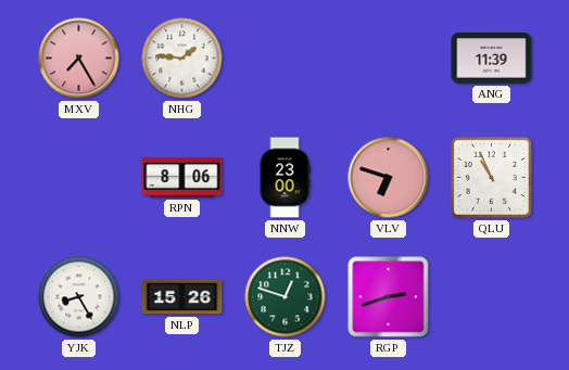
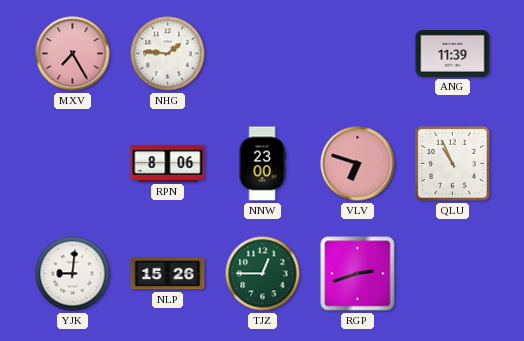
YJK: 8:25 -> 9:01
TJZ: 12:48 -> 12:45
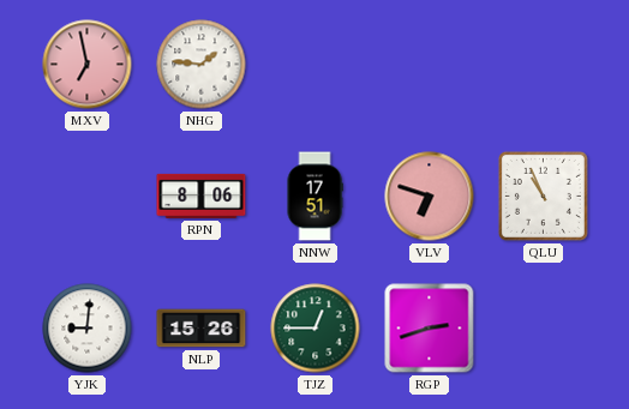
MXV: 7:25 -> 6:58
ANG: 11:39 -> none
NNW: 23:00 -> 17:51
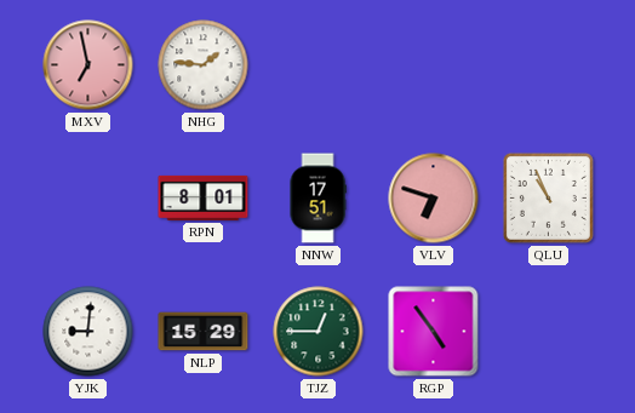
RPN: 8:06 -> 8:01
NLP: 15:26 -> 15:29
RGP: 2:42 -> 4:54
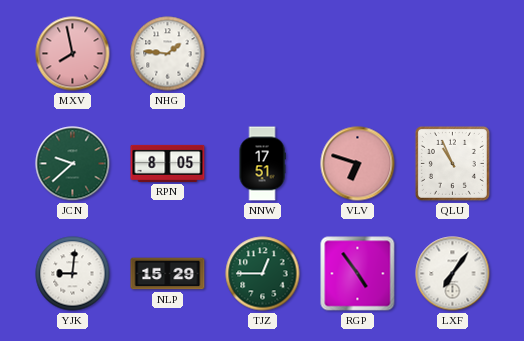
MXV: 6:58 -> 7:58
JCN: none -> 9:38
RPN: 8:01 -> 8:05
LXF: none -> 7:06
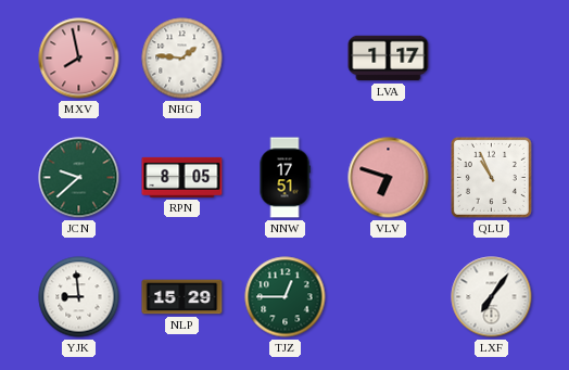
LVA: none -> 1:17
YJK: 9:01 -> 8:59
RGP: 4:54 -> none
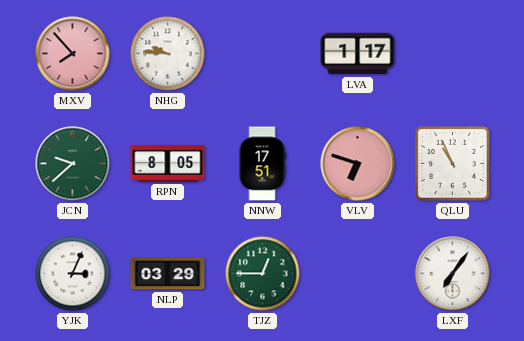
MXV: 7:58 -> 7:53
NHG: 1:46 -> 9:46
YJK: 8:59 -> 3:04
NLP: 15:29 -> 03:29
